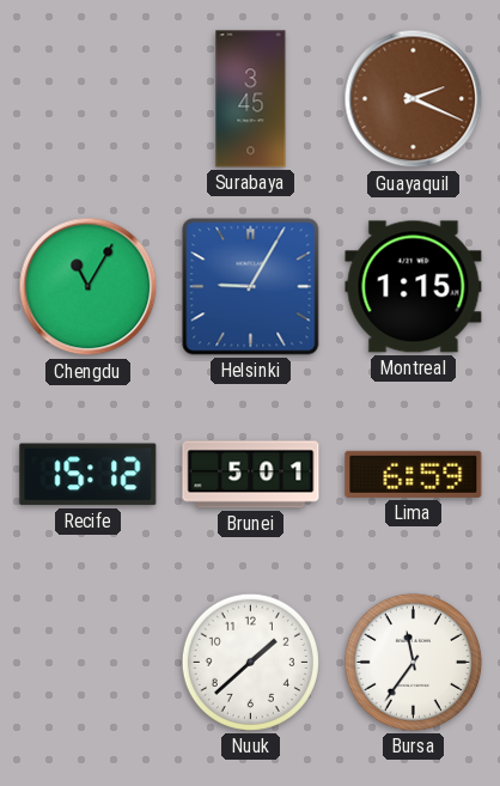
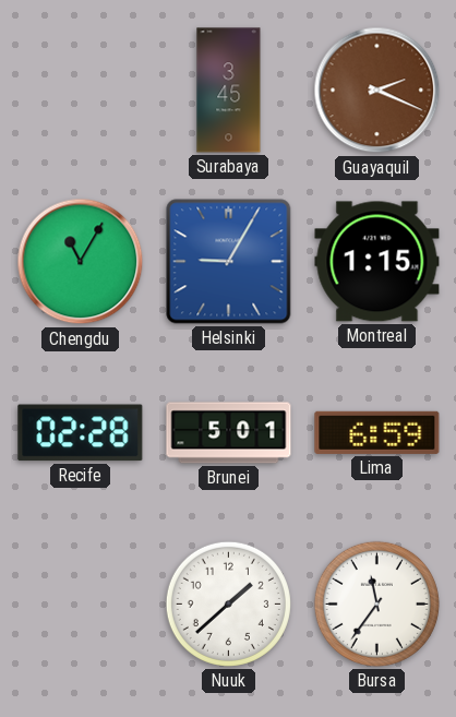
Recife: 15:12 -> 02:28
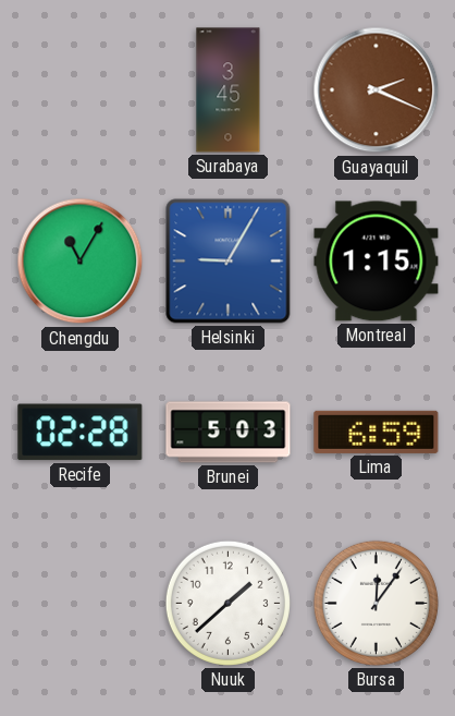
Brunei: 5:01 -> 5:03
Bursa: 11:36 -> 12:06
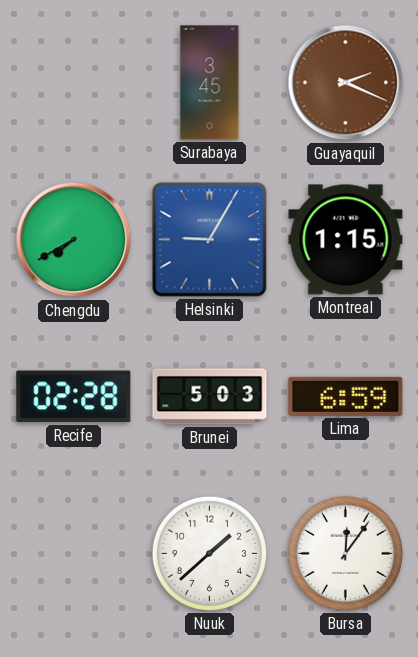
Chengdu: 11:05 -> 7:40
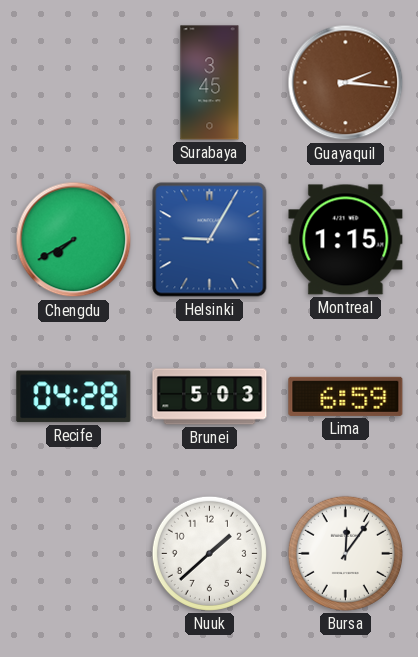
Guayaquil: 2:19 -> 2:16
Recife: 02:28 -> 04:28
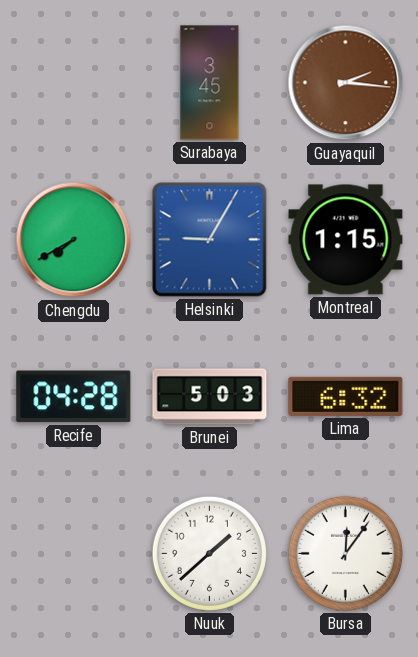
Lima: 6:59 -> 6:32
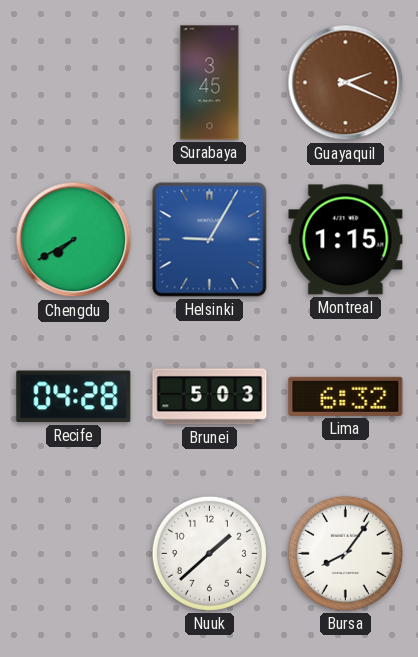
Guayaquil: 2:16 -> 2:19
Bursa: 12:06 -> 8:06
